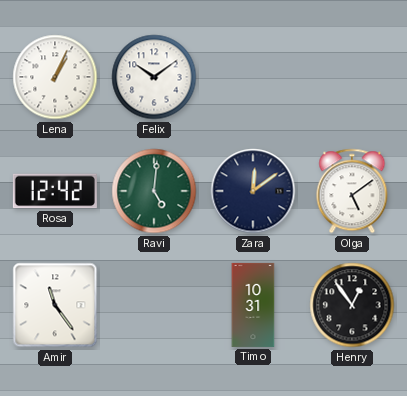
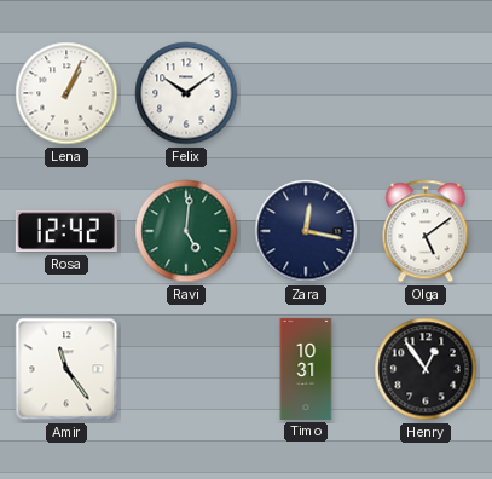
Zara: 12:09 -> 12:17
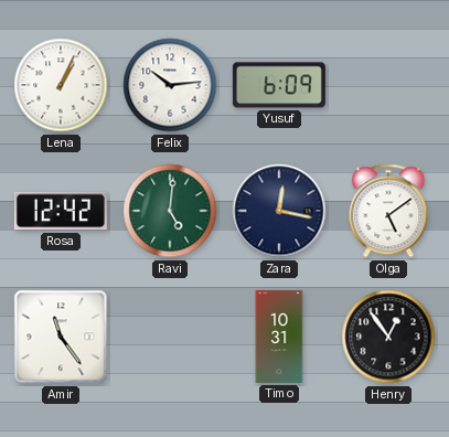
Felix: 10:09 -> 10:14
Yusuf: none -> 6:09
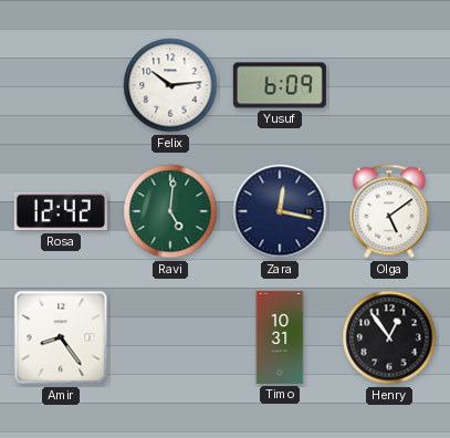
Lena: 1:04 -> none
Amir: 11:24 -> 8:24
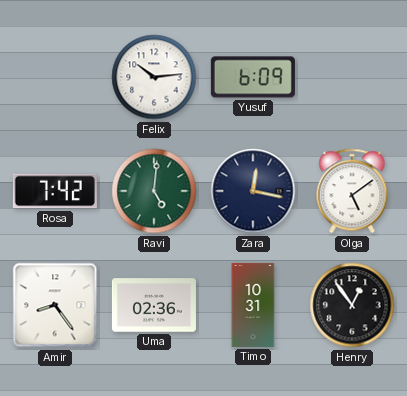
Rosa: 12:42 -> 7:42
Uma: none -> 02:36
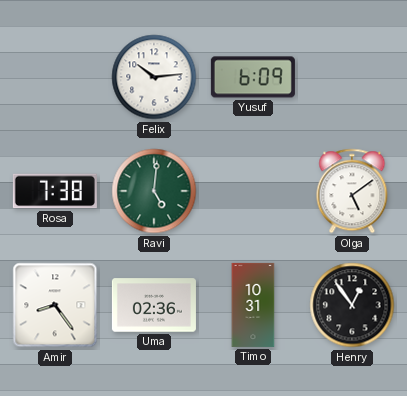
Rosa: 7:42 -> 7:38
Zara: 12:17 -> none
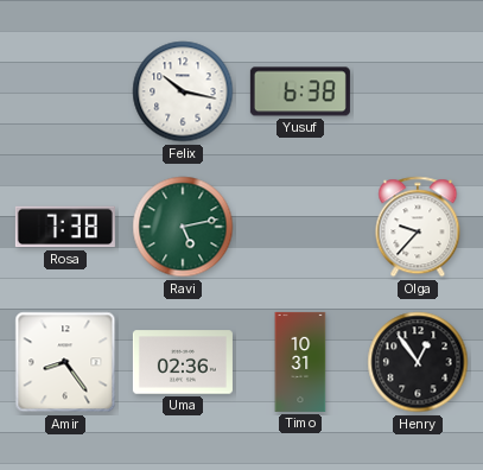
Felix: 10:14 -> 10:17
Yusuf: 6:09 -> 6:38
Ravi: 5:01 -> 5:13
Olga: 5:09 -> 9:37
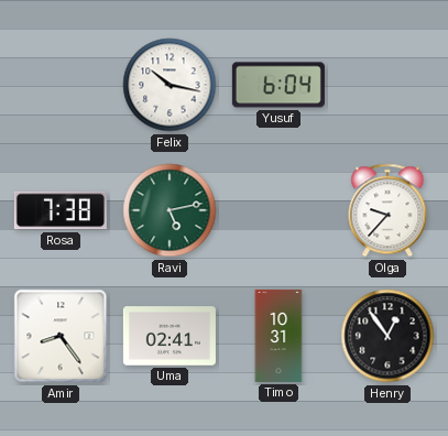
Yusuf: 6:38 -> 6:04
Uma: 02:36 -> 02:41
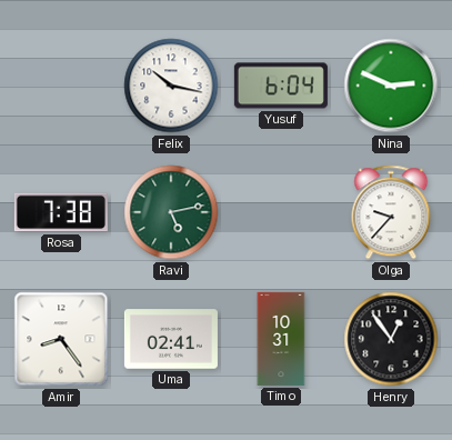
Nina: none -> 2:49
